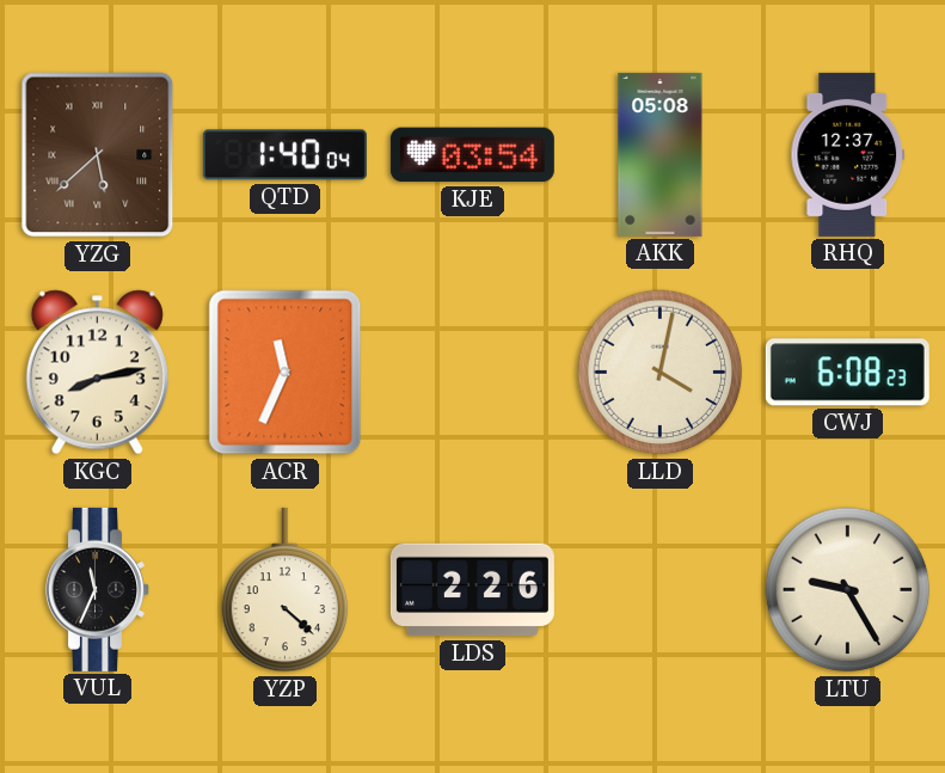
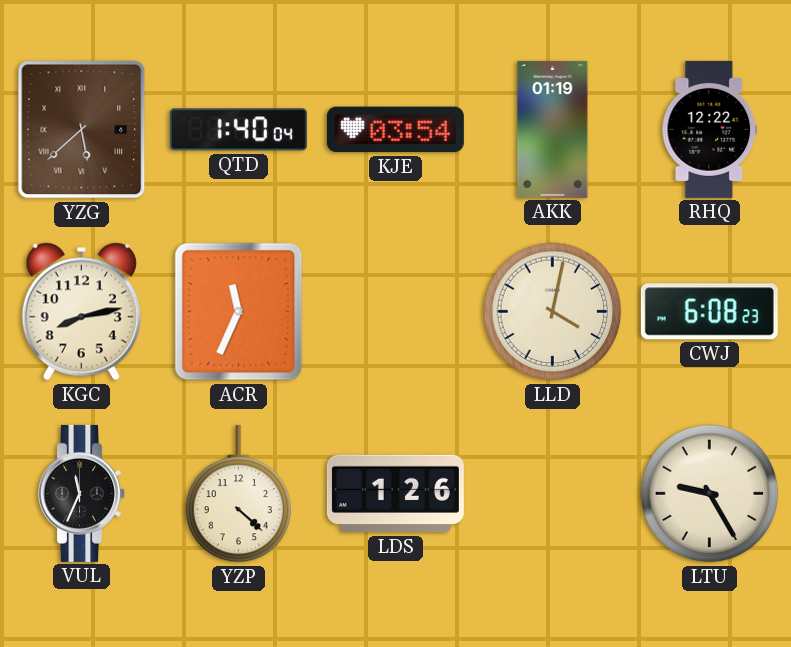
AKK: 05:08 -> 01:19
RHQ: 12:37 -> 12:22
LDS: 2:26 -> 1:26
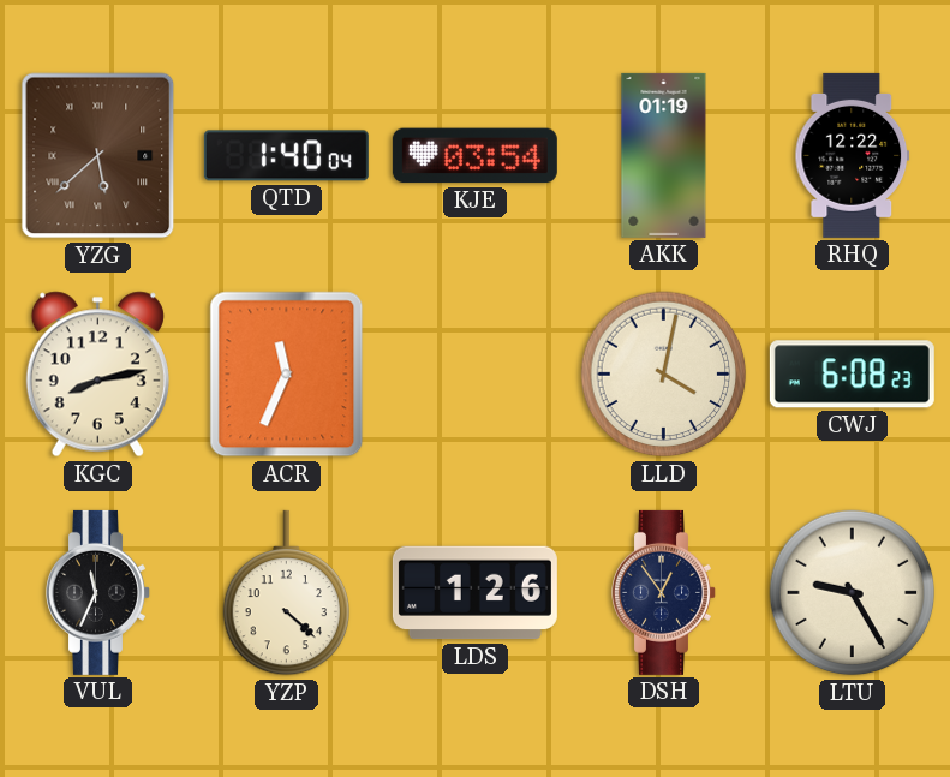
DSH: none -> 12:54
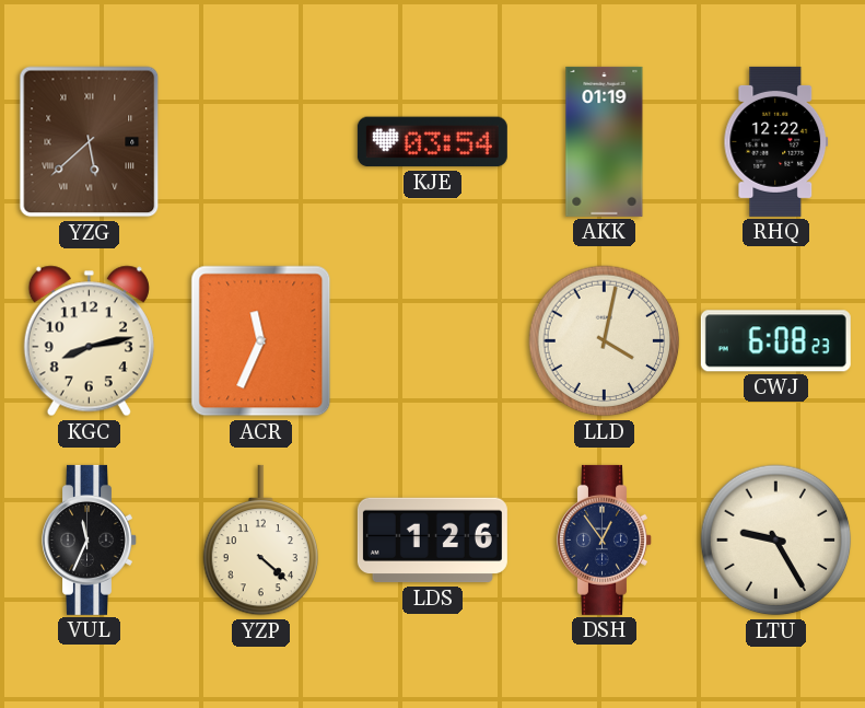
QTD: 1:40 -> none
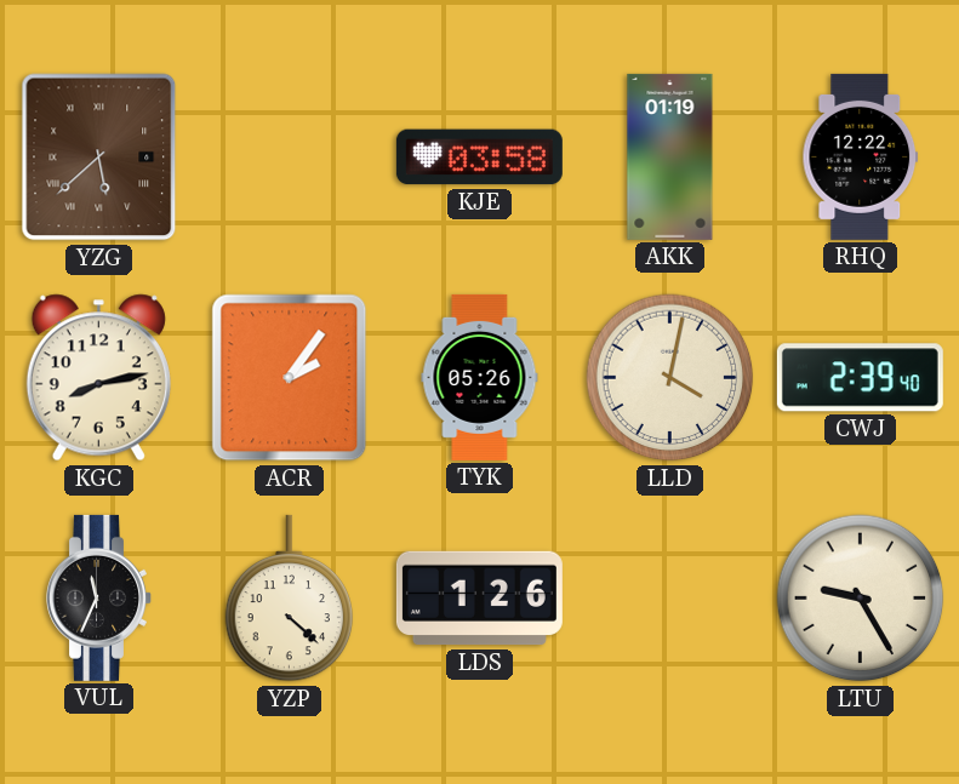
KJE: 03:54 -> 03:58
ACR: 11:34 -> 2:06
TYK: none -> 05:26
CWJ: 6:08 -> 2:39
DSH: 12:54 -> none
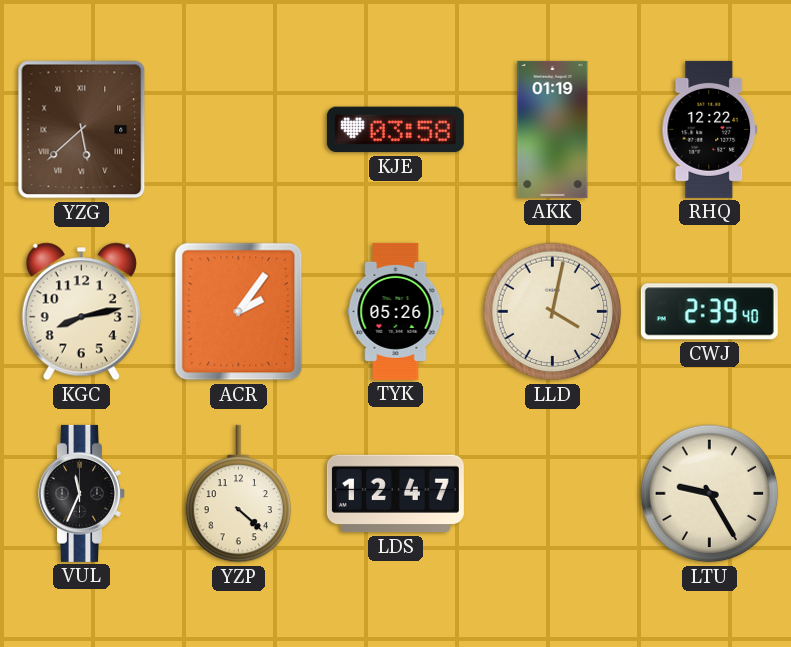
LDS: 1:26 -> 12:47
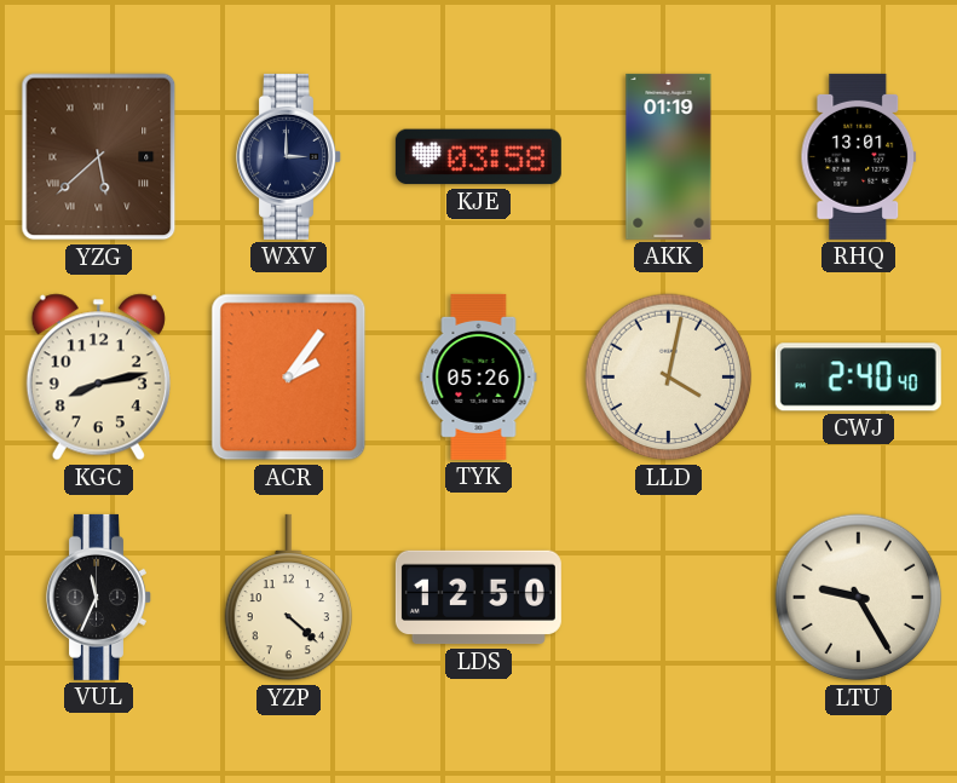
WXV: none -> 3:00
RHQ: 12:22 -> 13:01
CWJ: 2:39 -> 2:40
LDS: 12:47 -> 12:50
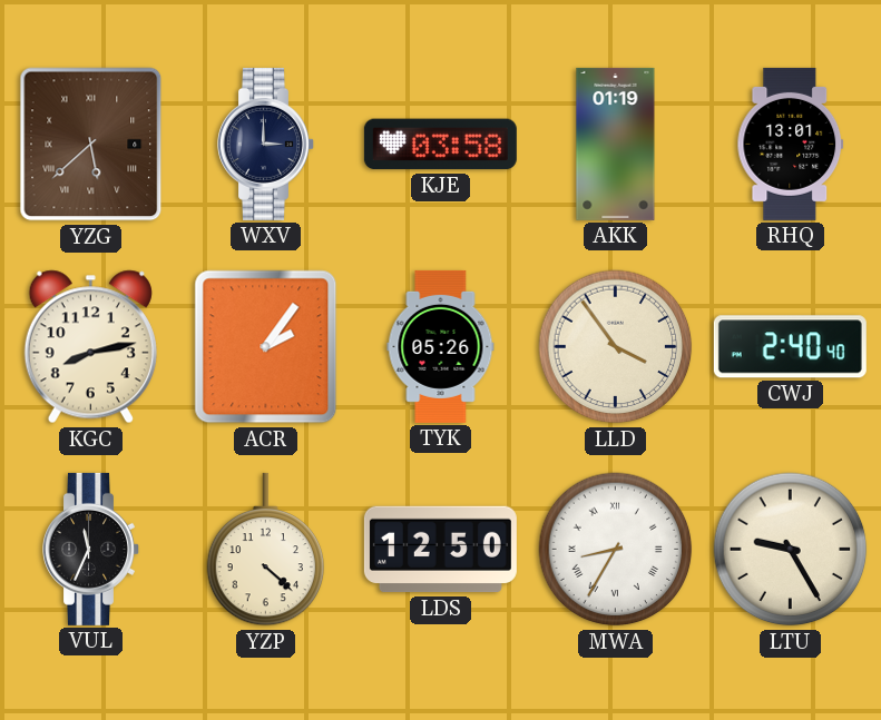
LLD: 4:02 -> 3:54
MWA: none -> 8:35
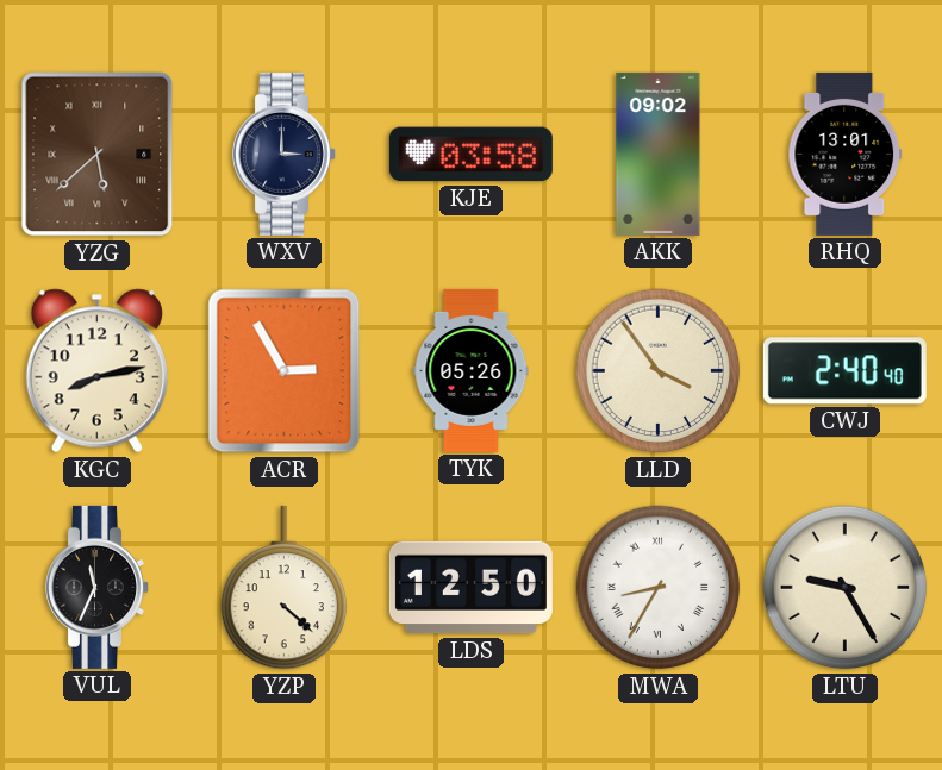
AKK: 01:19 -> 09:02
ACR: 2:06 -> 2:55
